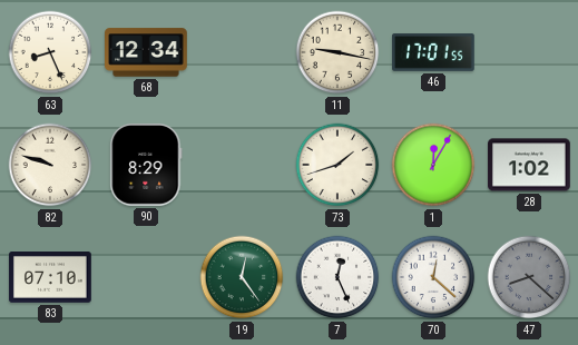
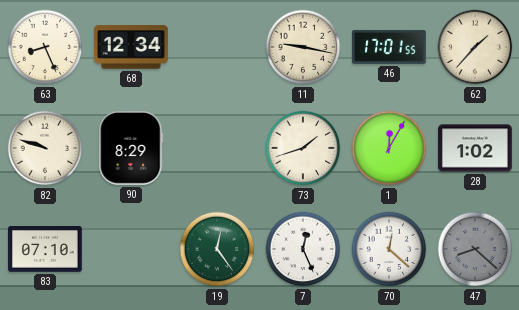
62: none -> 1:37
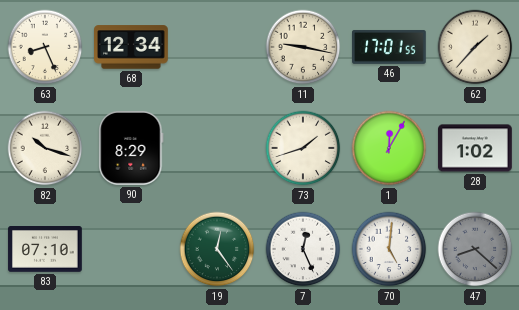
82: 9:48 -> 10:18
70: 12:22 -> 5:01
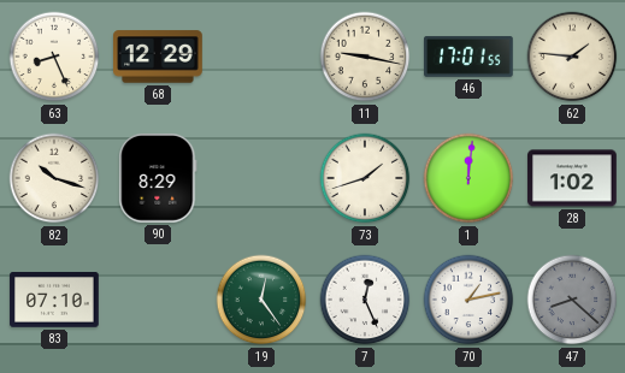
68: 12:34 -> 12:29
62: 1:37 -> 1:46
1: 12:05 -> 12:01
70: 5:01 -> 1:13
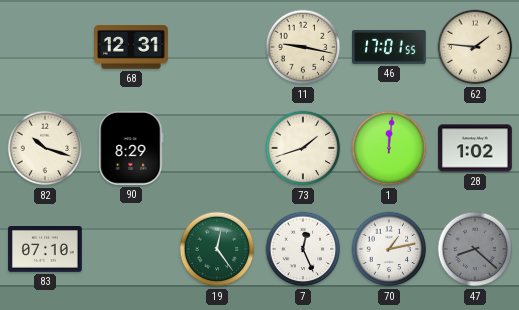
63: 8:26 -> none
68: 12:29 -> 12:31
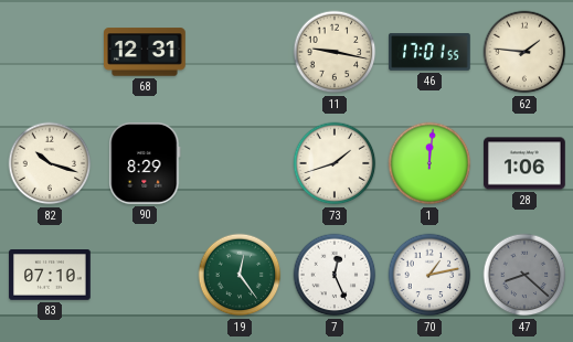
28: 1:02 -> 1:06
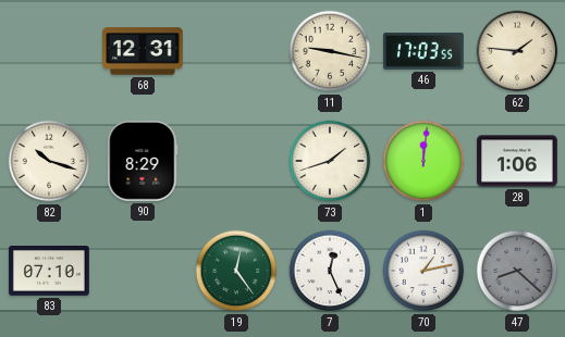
46: 17:01 -> 17:03
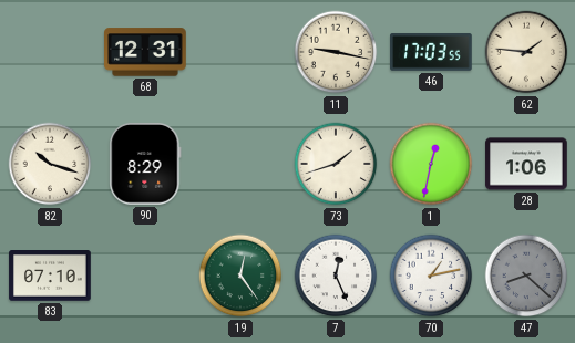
1: 12:01 -> 12:32
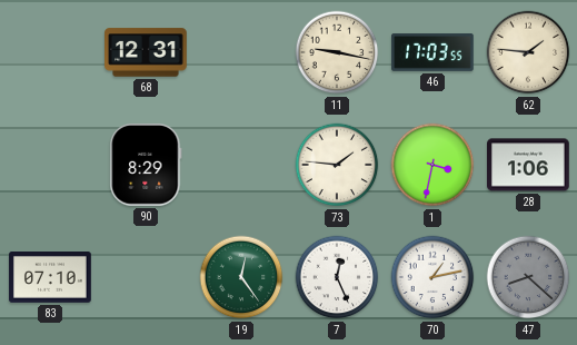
82: 10:18 -> none
73: 1:42 -> 1:46
1: 12:32 -> 3:32
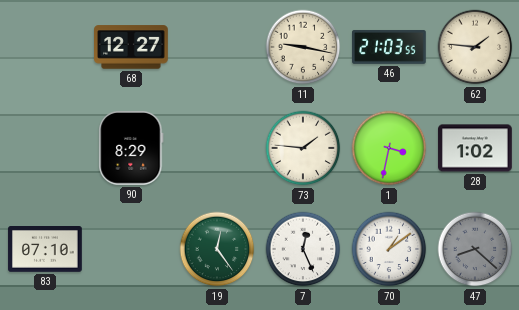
68: 12:31 -> 12:27
46: 17:03 -> 21:03
28: 1:06 -> 1:02
70: 1:13 -> 1:09
